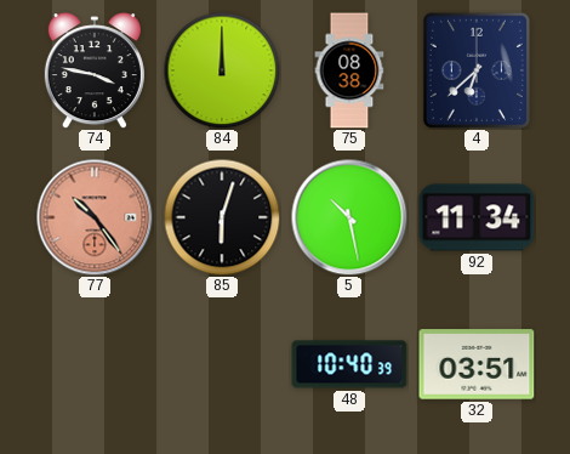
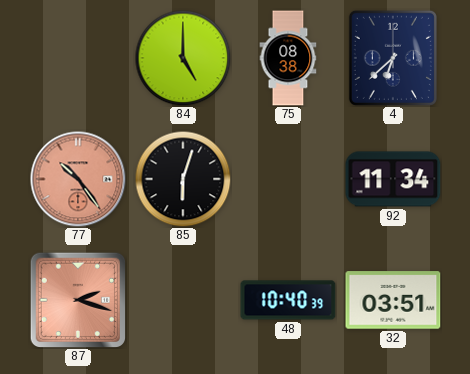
74: 3:47 -> none
84: 12:00 -> 5:00
5: 10:28 -> none
87: none -> 2:18
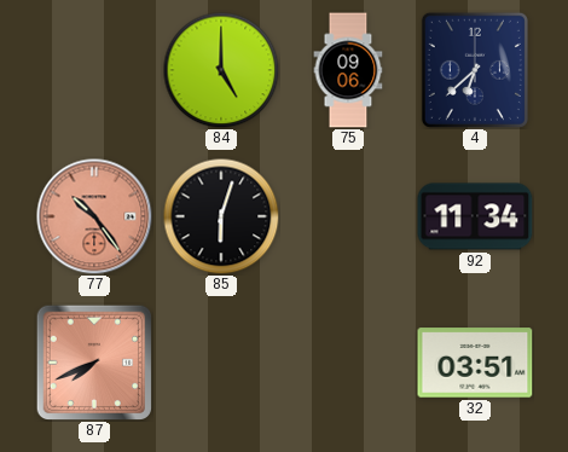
75: 08:38 -> 09:06
87: 2:18 -> 7:41
48: 10:40 -> none
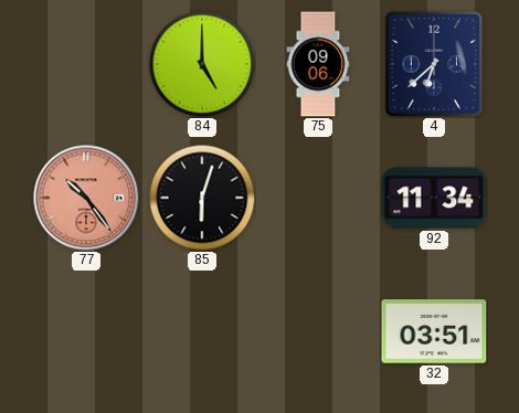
87: 7:41 -> none
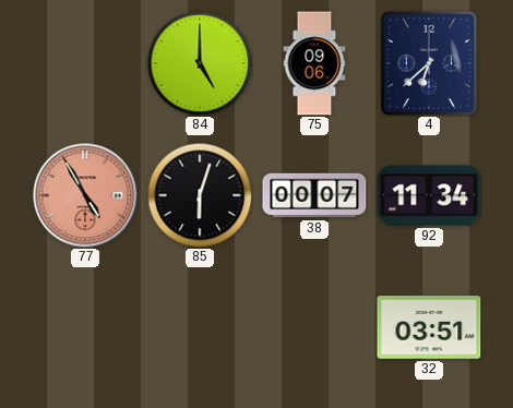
77: 10:24 -> 4:55
38: none -> 00:07
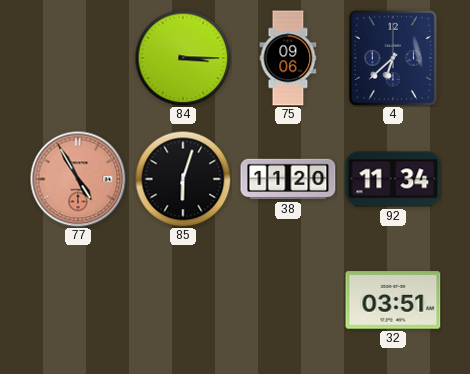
84: 5:00 -> 3:15
38: 00:07 -> 11:20
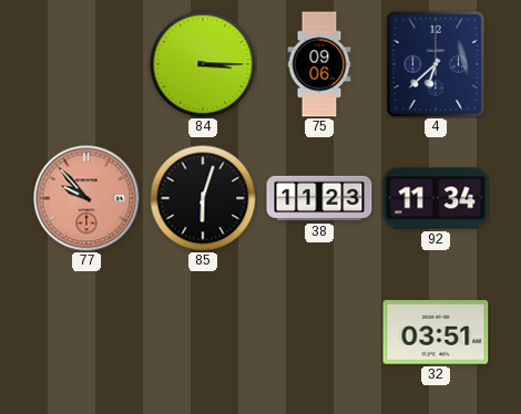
77: 4:55 -> 9:53
38: 11:20 -> 11:23
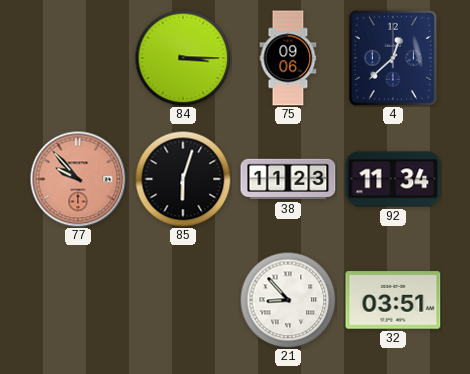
4: 6:38 -> 12:38
21: none -> 8:53
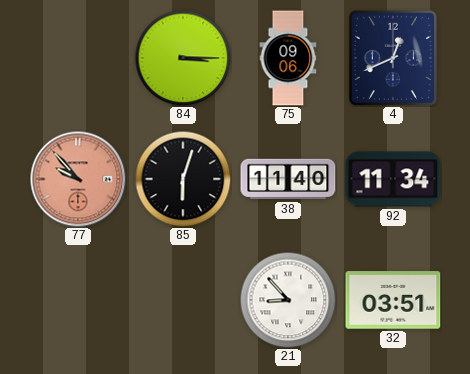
4: 12:38 -> 12:41
38: 11:23 -> 11:40
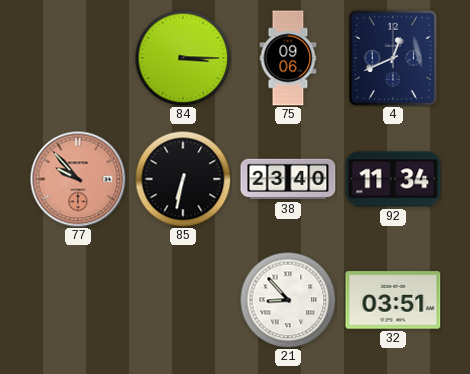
85: 6:03 -> 6:32
38: 11:40 -> 23:40
